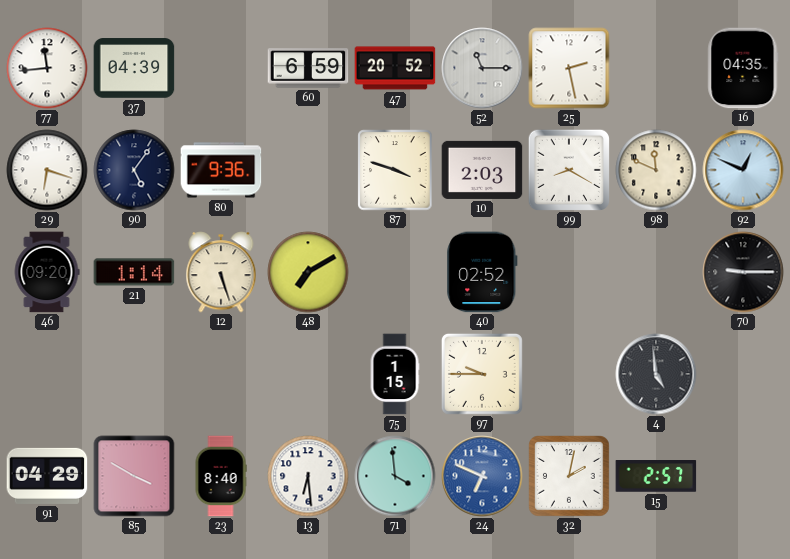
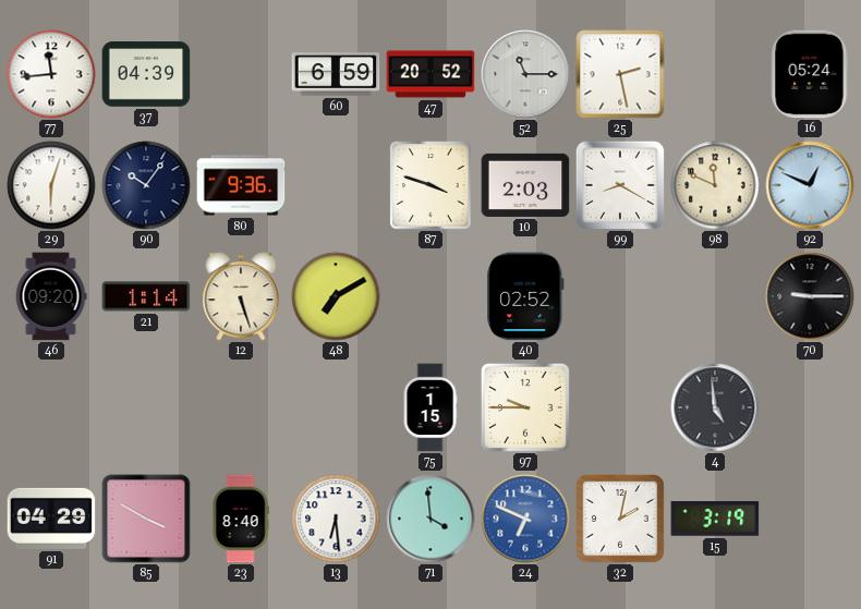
16: 04:35 -> 05:24
29: 6:18 -> 6:03
90: 5:06 -> 10:06
15: 2:57 -> 3:19
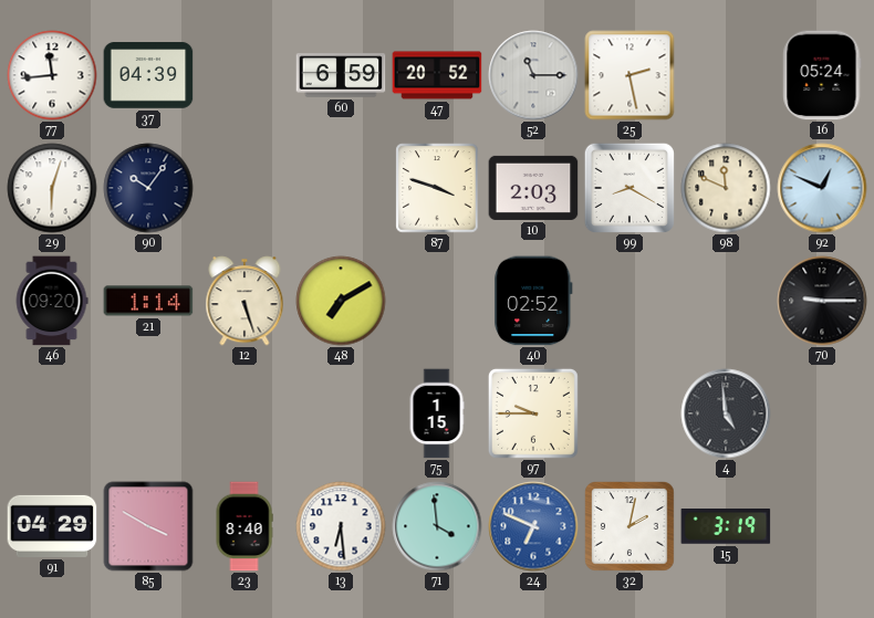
80: 9:36 -> none
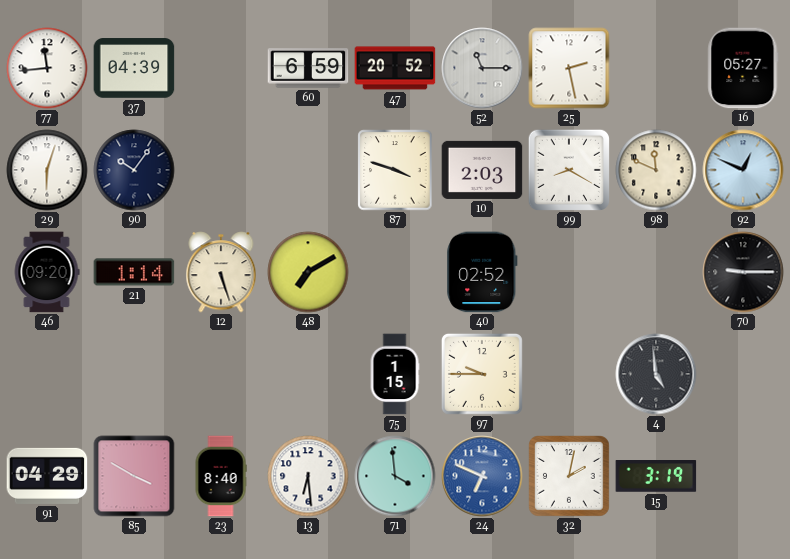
16: 05:24 -> 05:27
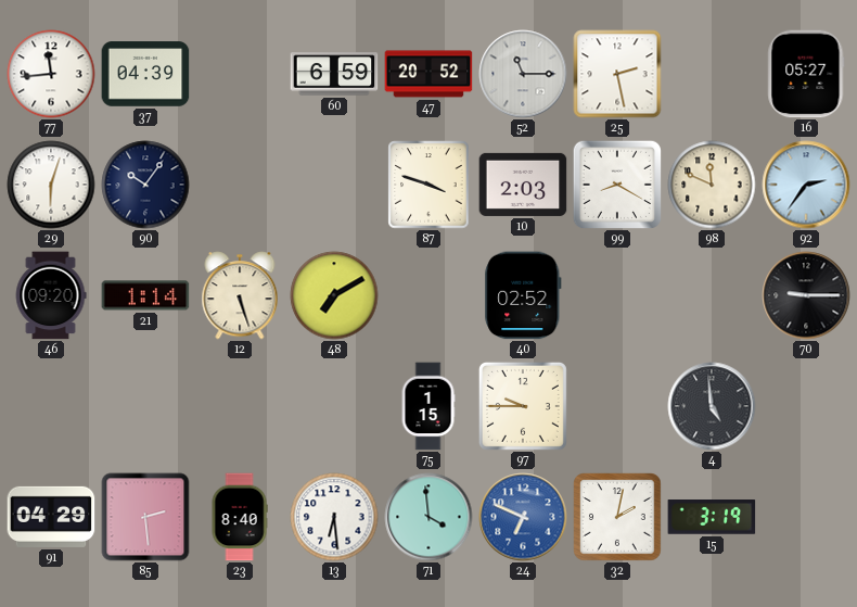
92: 12:49 -> 2:36
85: 3:50 -> 2:29
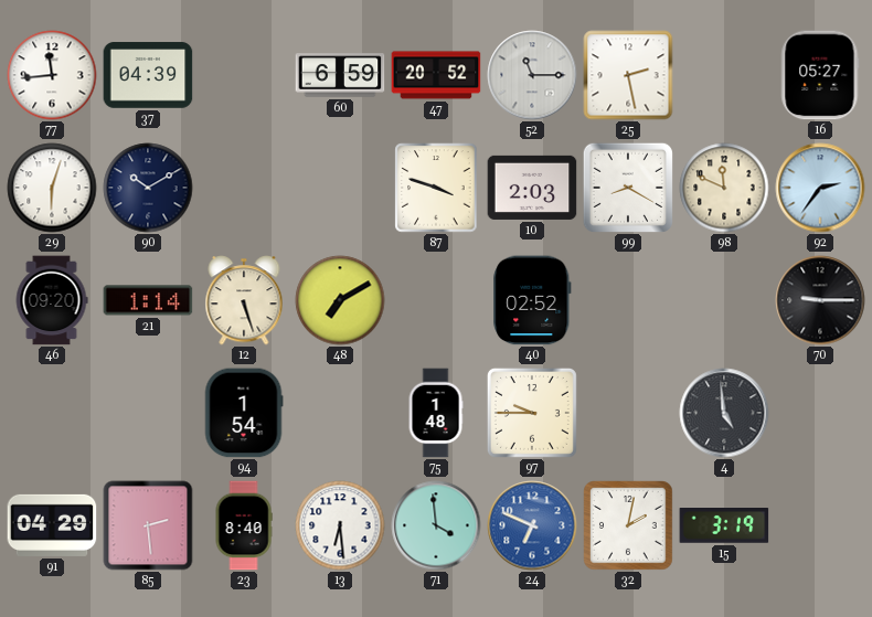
90: 10:06 -> 10:10
94: none -> 1:54
75: 1:15 -> 1:48
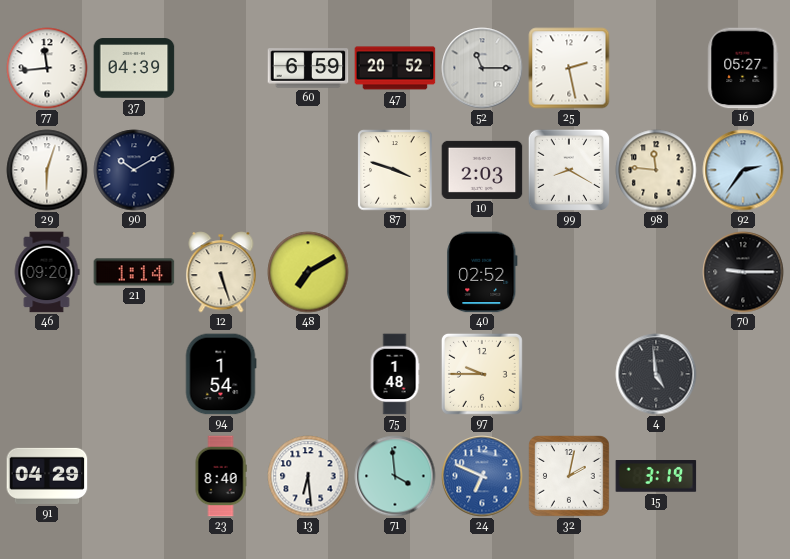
98: 11:49 -> 11:46
85: 2:29 -> none
